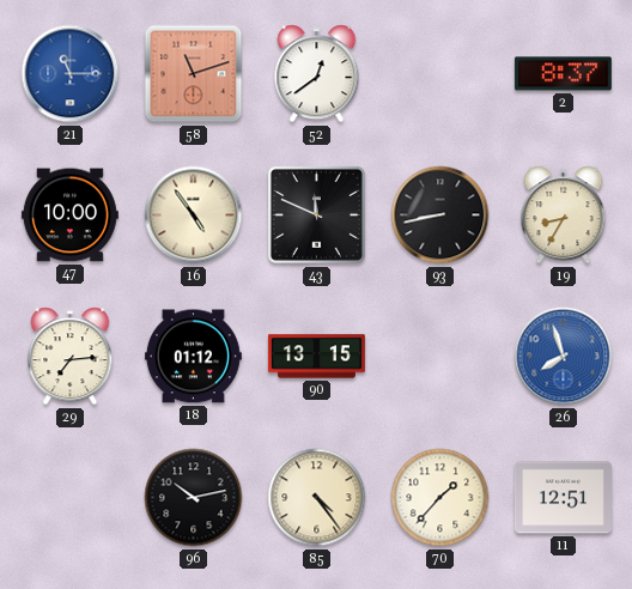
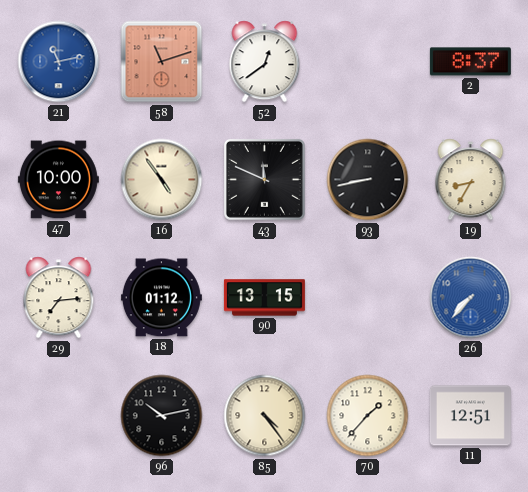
21: 11:15 -> 11:13
26: 7:57 -> 7:37
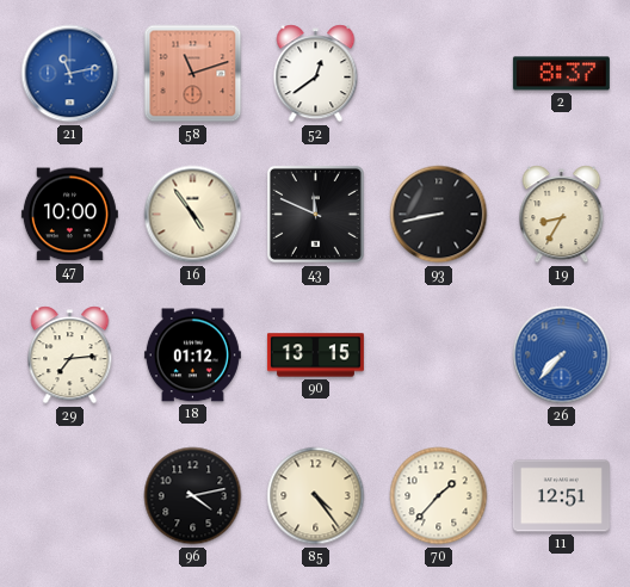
96: 10:13 -> 4:13
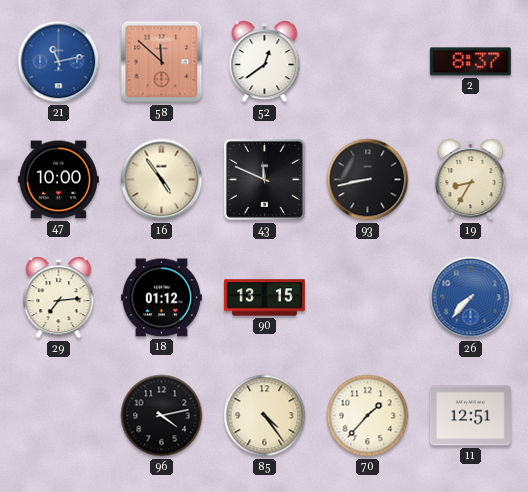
58: 11:12 -> 11:52
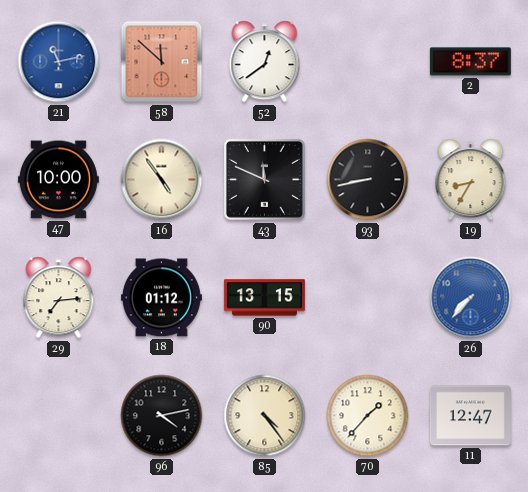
11: 12:51 -> 12:47
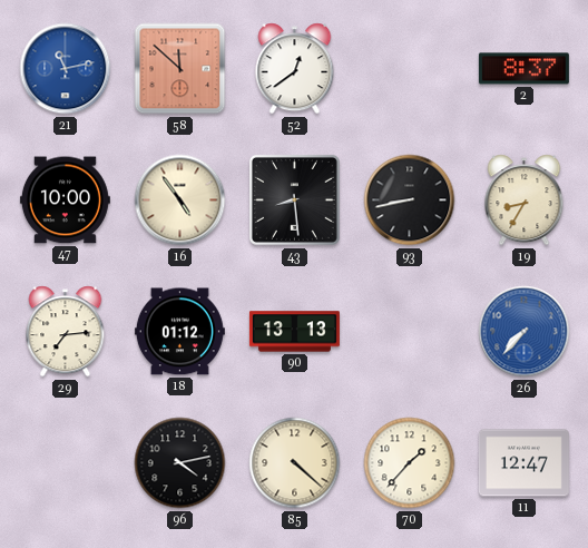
43: 11:49 -> 8:29
90: 13:15 -> 13:13
85: 4:24 -> 4:22
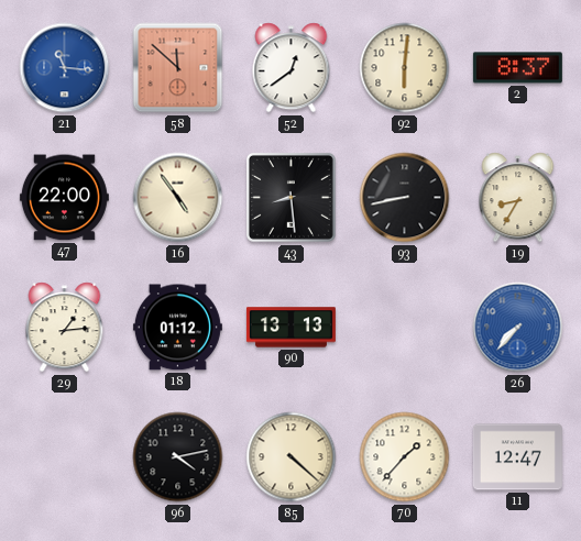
21: 11:13 -> 11:16
92: none -> 6:01
47: 10:00 -> 22:00
29: 7:14 -> 1:14
